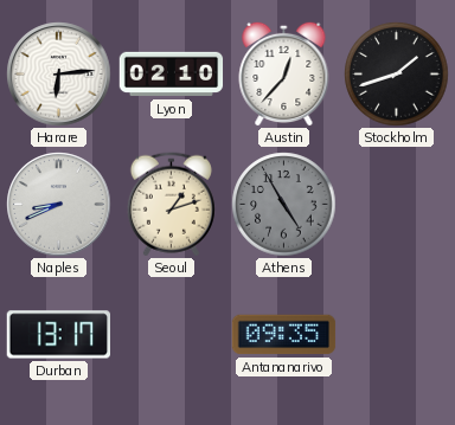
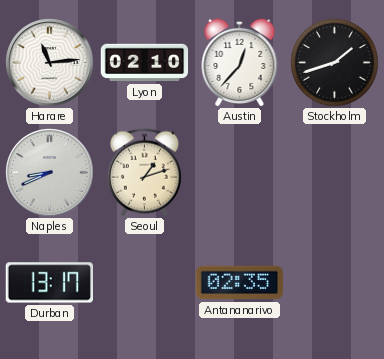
Harare: 6:14 -> 11:14
Athens: 4:55 -> none
Antananarivo: 09:35 -> 02:35
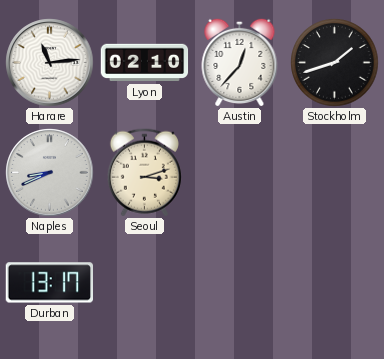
Seoul: 1:12 -> 3:12
Antananarivo: 02:35 -> none
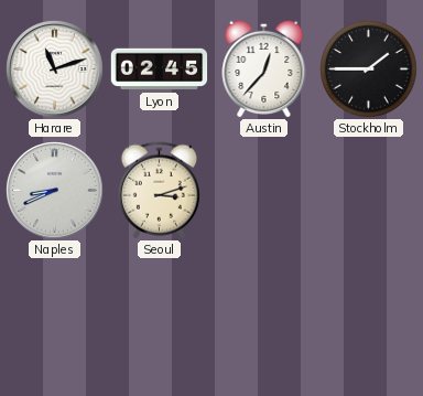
Harare: 11:14 -> 11:12
Lyon: 02:10 -> 02:45
Stockholm: 1:42 -> 1:45
Durban: 13:17 -> none
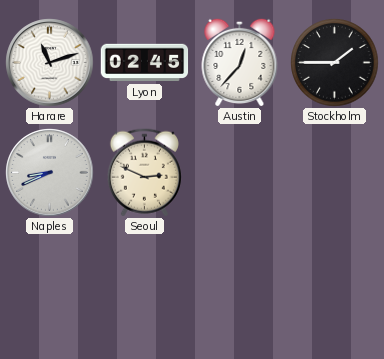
Seoul: 3:12 -> 2:49
